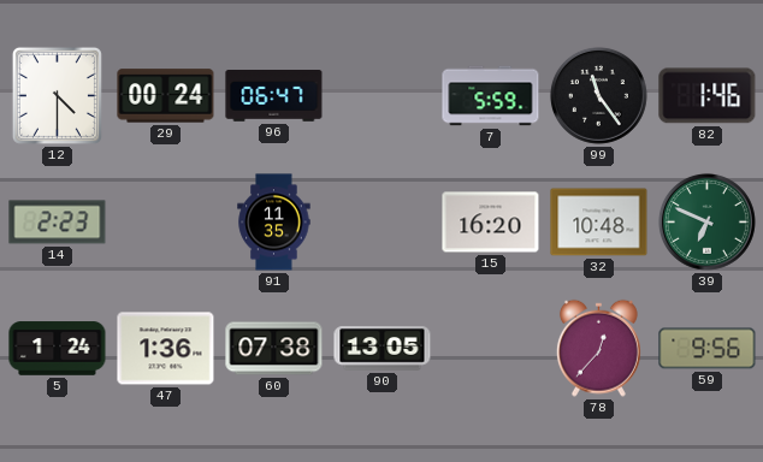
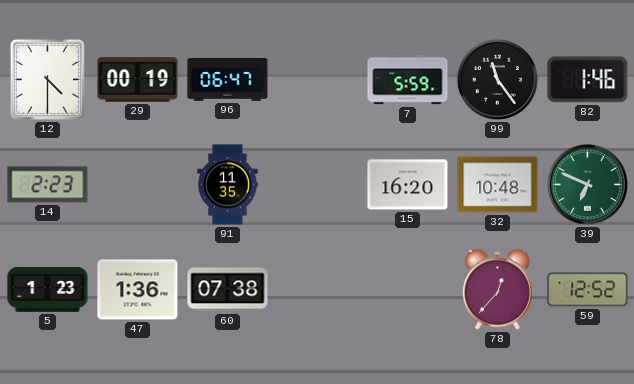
29: 00:24 -> 00:19
5: 1:24 -> 1:23
90: 13:05 -> none
59: 9:56 -> 12:52
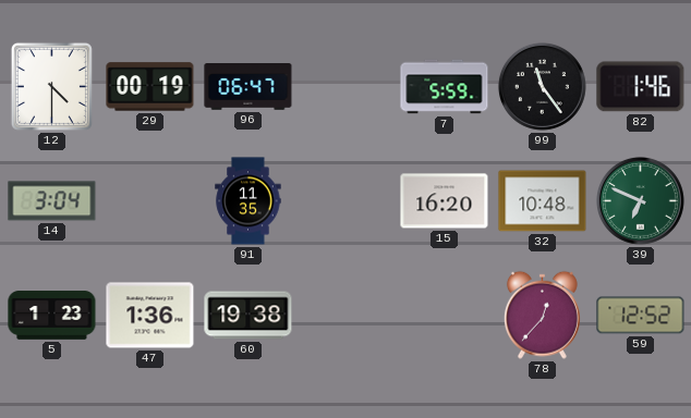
14: 2:23 -> 3:04
60: 07:38 -> 19:38
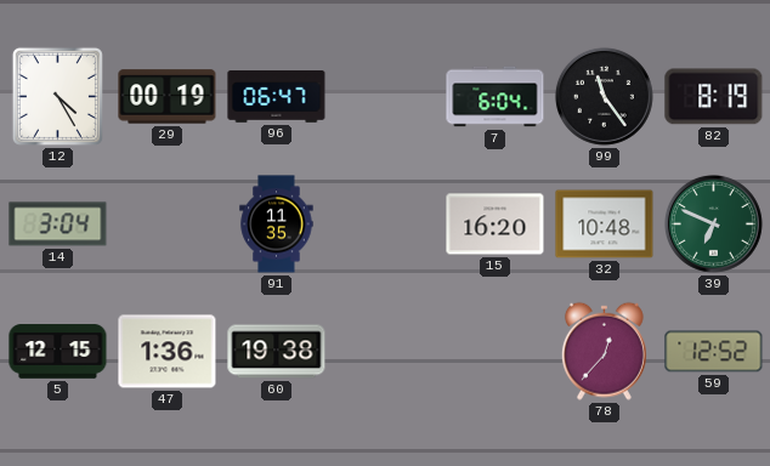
12: 4:30 -> 4:25
7: 5:59 -> 6:04
82: 1:46 -> 8:19
5: 1:23 -> 12:15
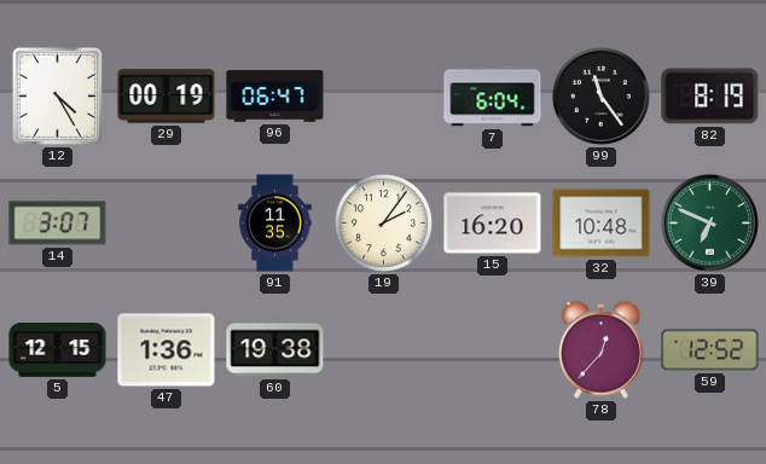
14: 3:04 -> 3:07
19: none -> 2:06
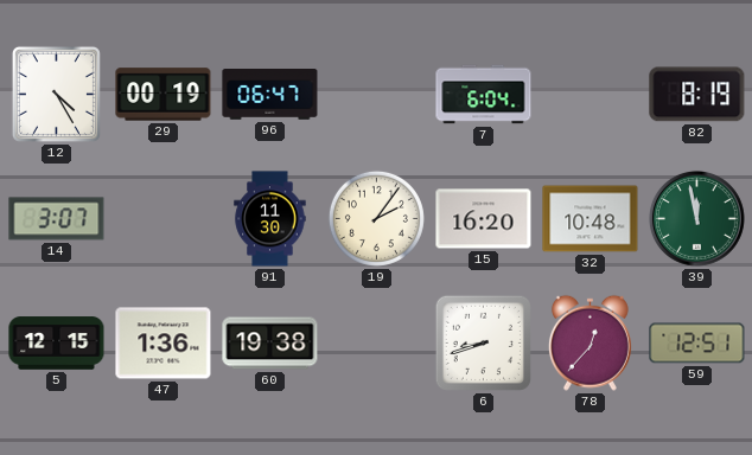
99: 11:24 -> none
91: 11:35 -> 11:30
39: 6:49 -> 11:58
6: none -> 8:42
59: 12:52 -> 12:51
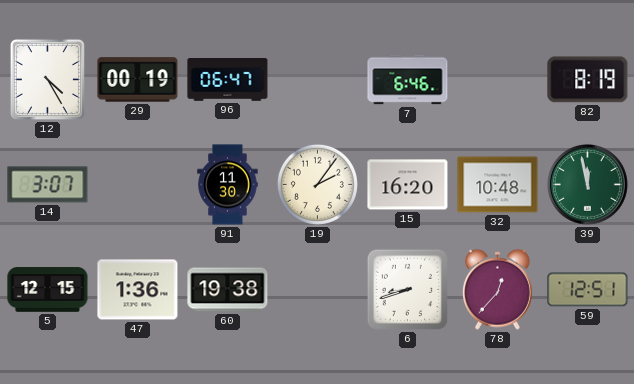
7: 6:04 -> 6:46
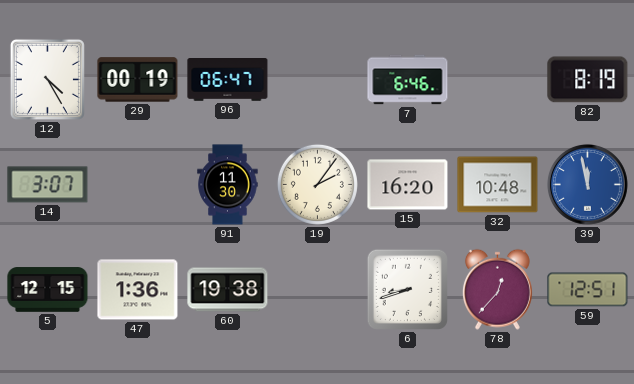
39 dial: green -> blue
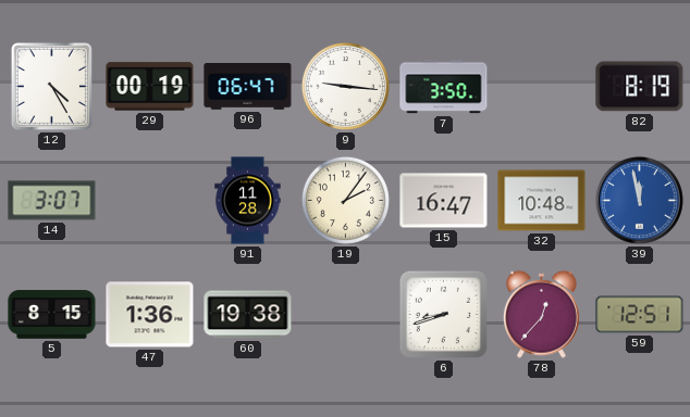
9: none -> 9:16
7: 6:46 -> 3:50
91: 11:30 -> 11:28
15: 16:20 -> 16:47
5: 12:15 -> 8:15
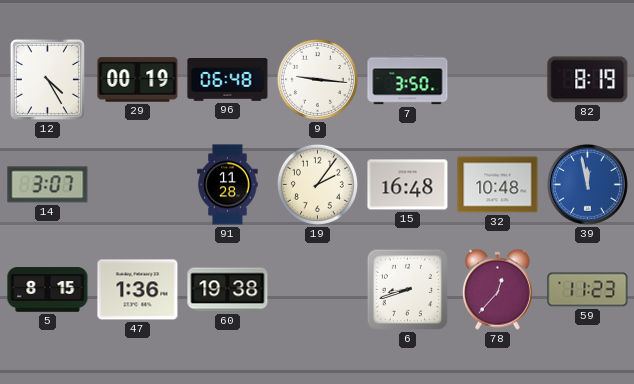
96: 06:47 -> 06:48
15: 16:47 -> 16:48
59: 12:51 -> 11:23
